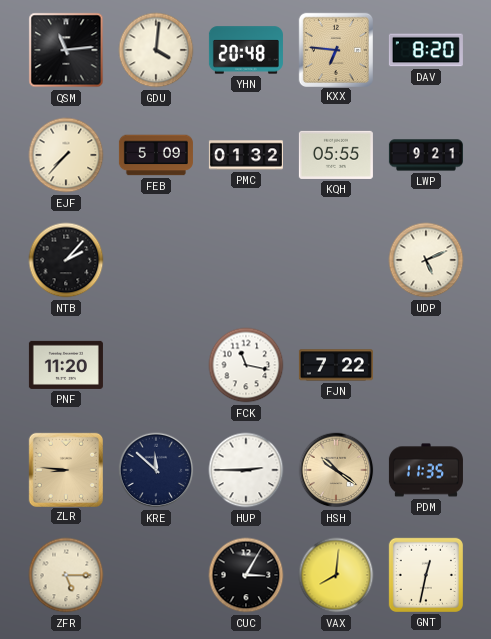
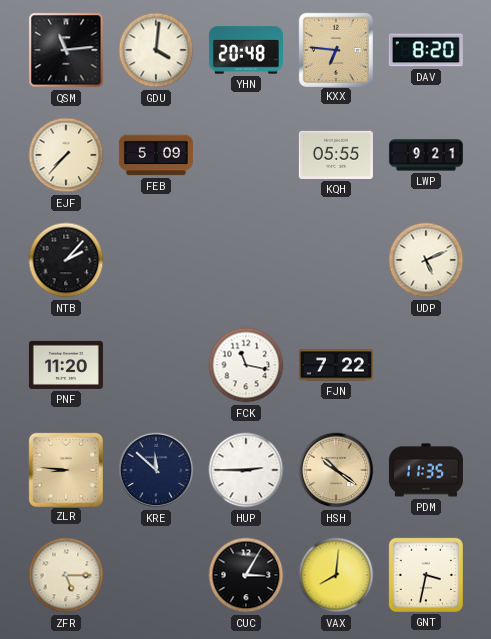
PMC: 01:32 -> none
GNT: 12:32 -> 3:32
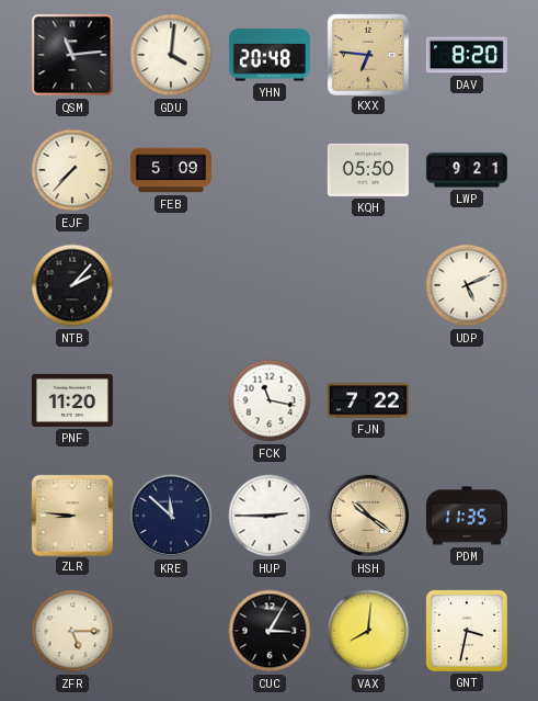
KQH: 05:55 -> 05:50
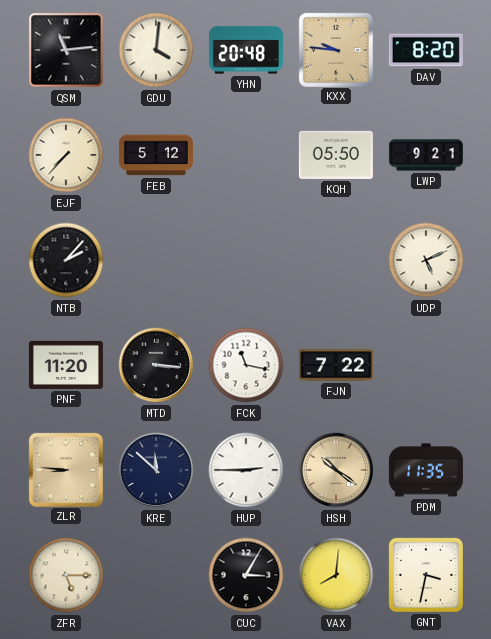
KXX: 6:46 -> 9:46
FEB: 5:09 -> 5:12
MTD: none -> 3:16
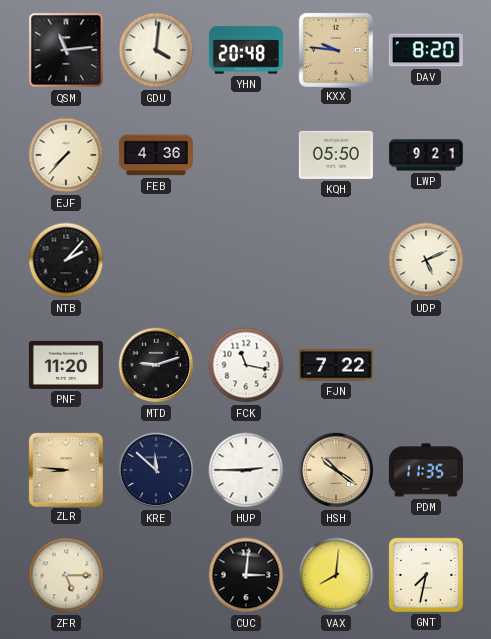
FEB: 5:12 -> 4:36
MTD: 3:16 -> 9:12
CUC: 3:05 -> 3:01
GNT: 3:32 -> 7:32
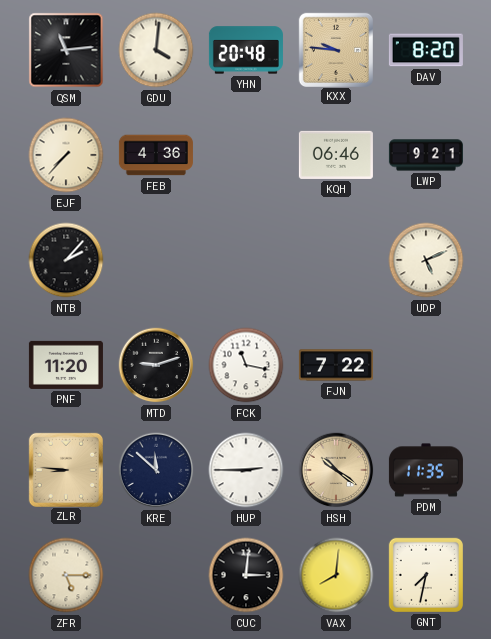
KQH: 05:50 -> 06:46
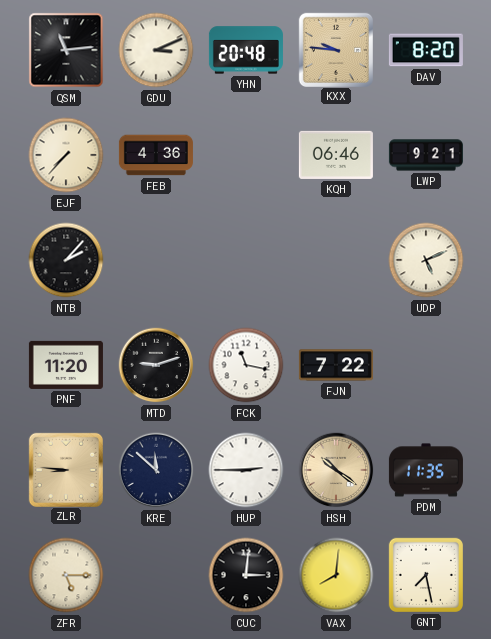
GDU: 4:01 -> 3:11
GNT: 7:32 -> 7:28
